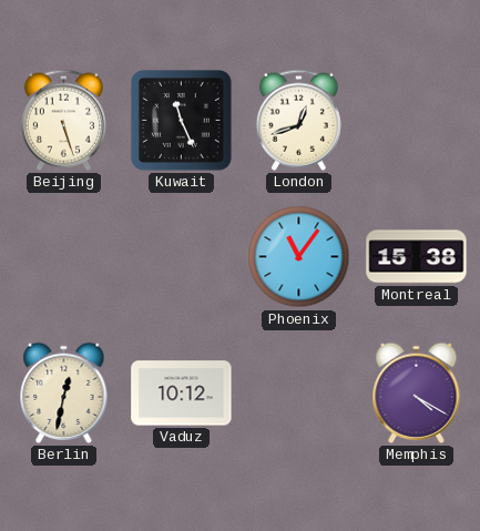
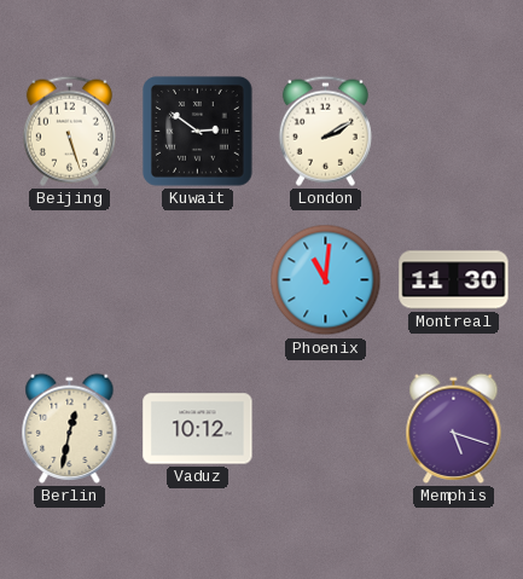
Kuwait: 11:26 -> 2:51
London: 12:42 -> 2:10
Phoenix: 11:06 -> 11:01
Montreal: 15:38 -> 11:30
Memphis: 4:20 -> 5:18
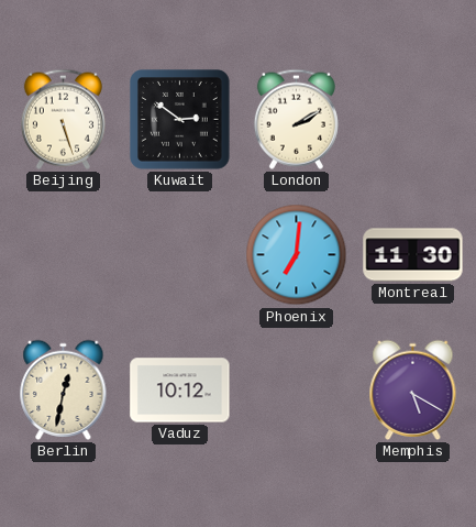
Phoenix: 11:01 -> 7:01
Memphis: 5:18 -> 5:20
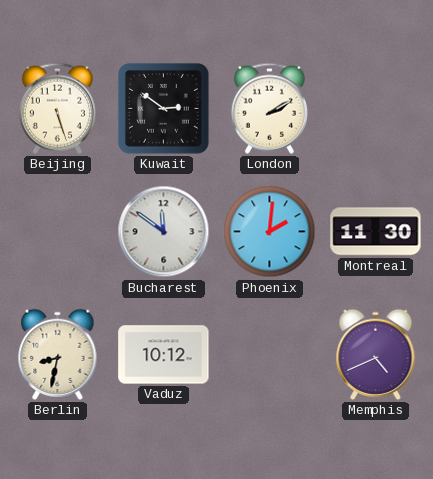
Bucharest: none -> 11:51
Phoenix: 7:01 -> 2:01
Berlin: 12:32 -> 8:32
Memphis: 5:20 -> 4:41
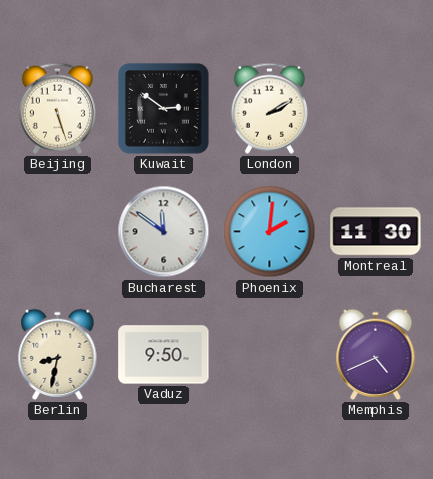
Vaduz: 10:12 -> 9:50
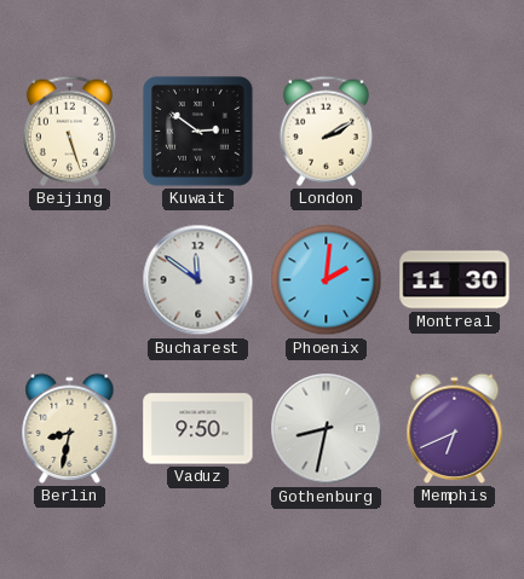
Gothenburg: none -> 8:32
Memphis: 4:41 -> 6:41
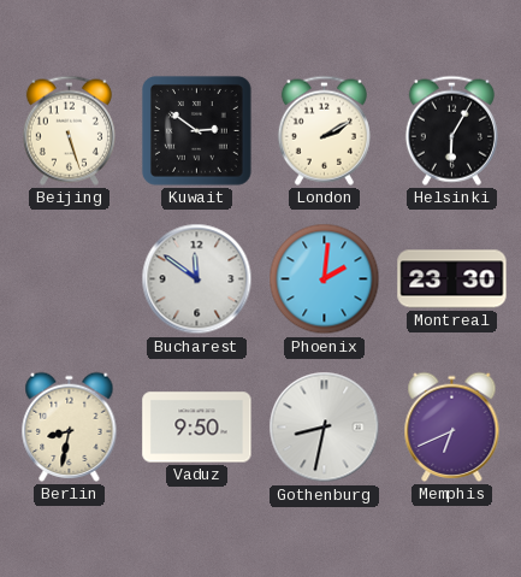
Helsinki: none -> 6:05
Montreal: 11:30 -> 23:30
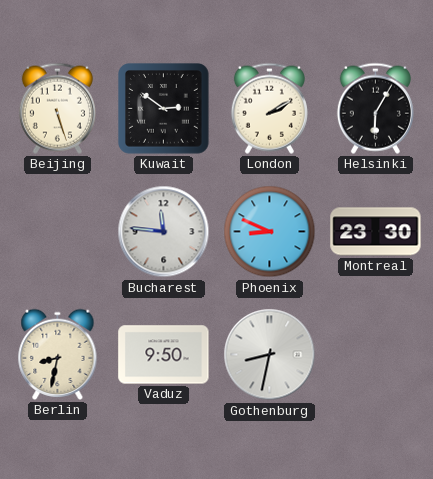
Bucharest: 11:51 -> 11:46
Phoenix: 2:01 -> 8:49
Memphis: 6:41 -> none
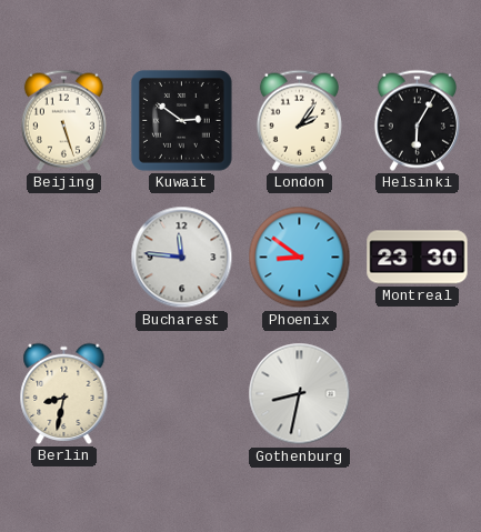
London: 2:10 -> 2:06
Phoenix: 8:49 -> 8:51
Vaduz: 9:50 -> none
